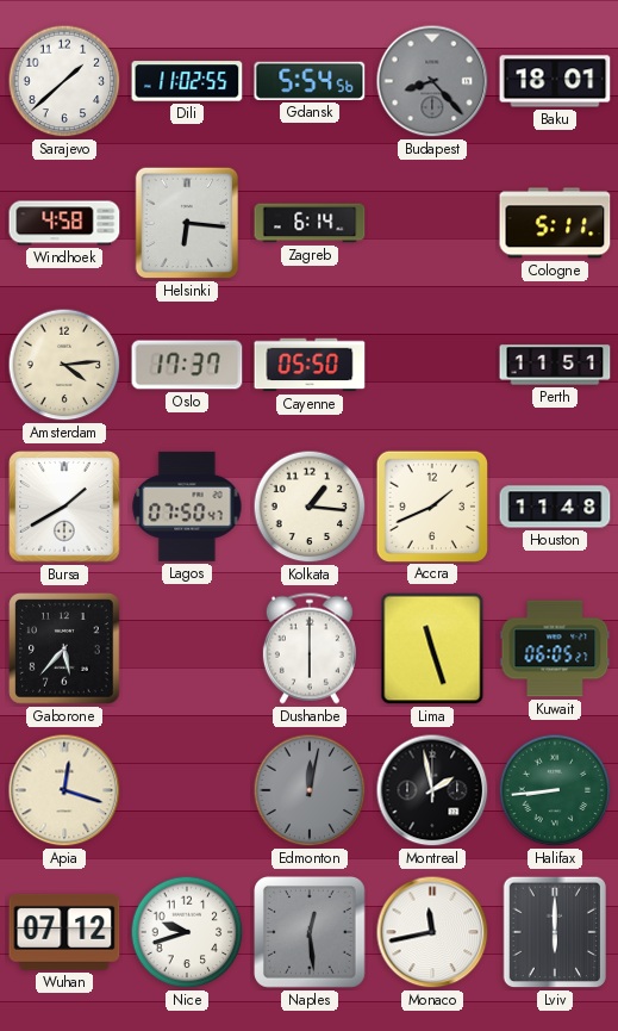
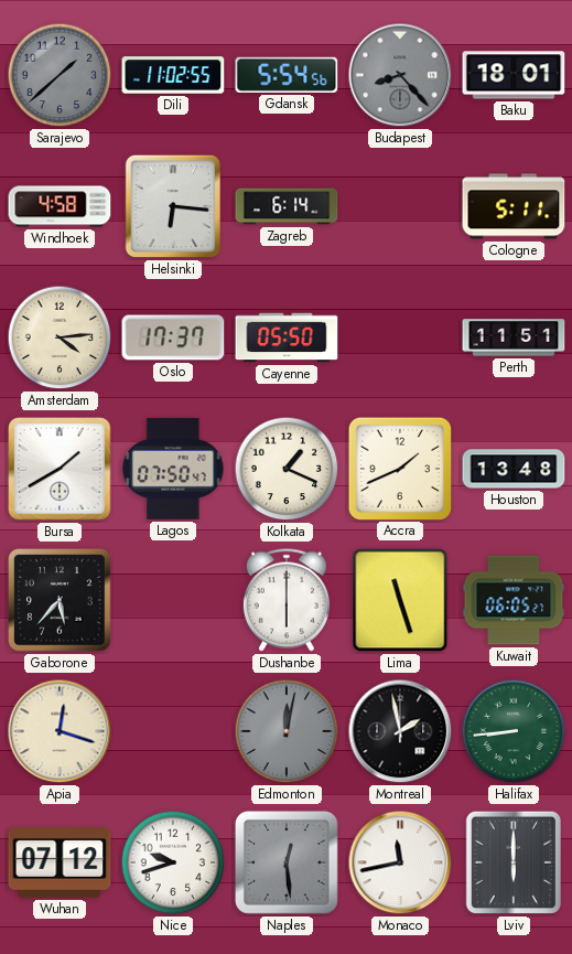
Sarajevo dial: white -> grey
Kolkata: 1:16 -> 1:19
Houston: 11:48 -> 13:48
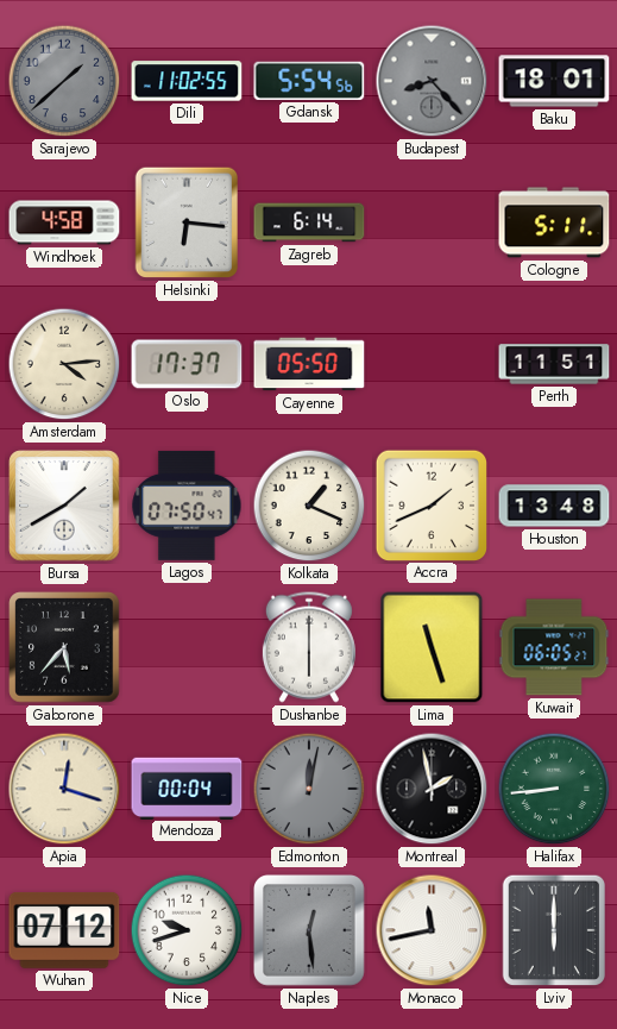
Mendoza: none -> 00:04
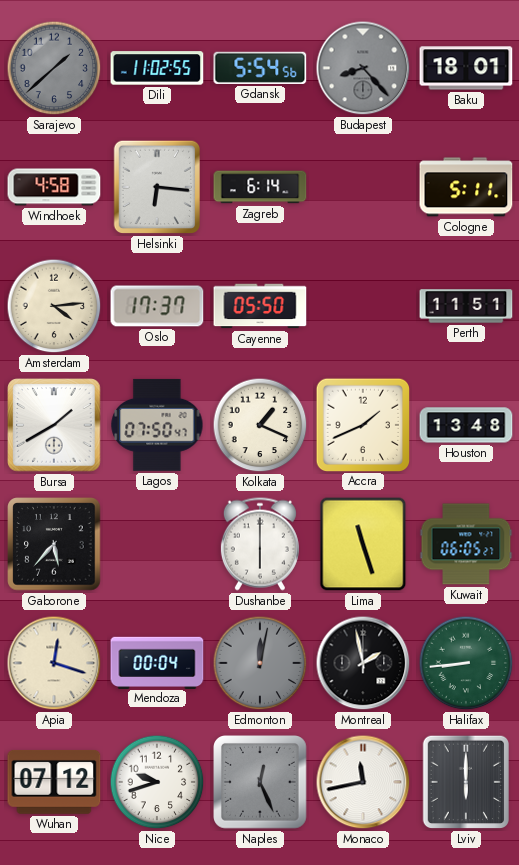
Naples: 12:29 -> 12:26
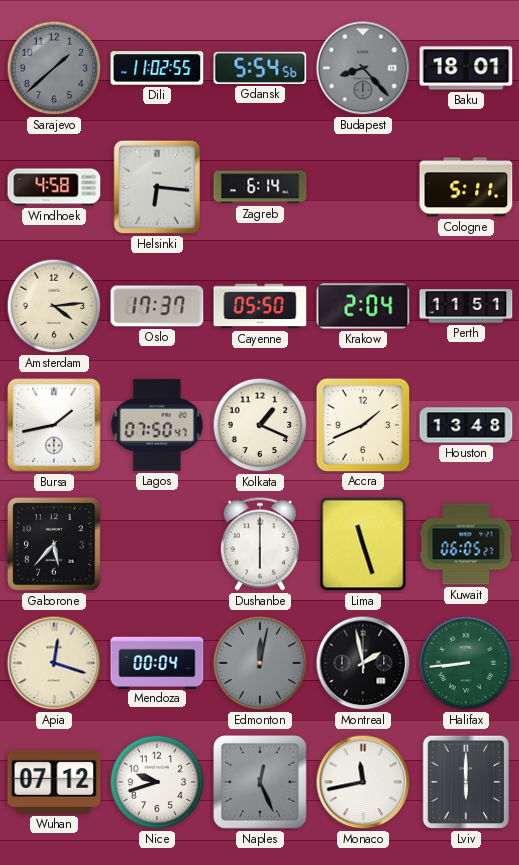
Krakow: none -> 2:04
Bursa: 1:40 -> 1:43
